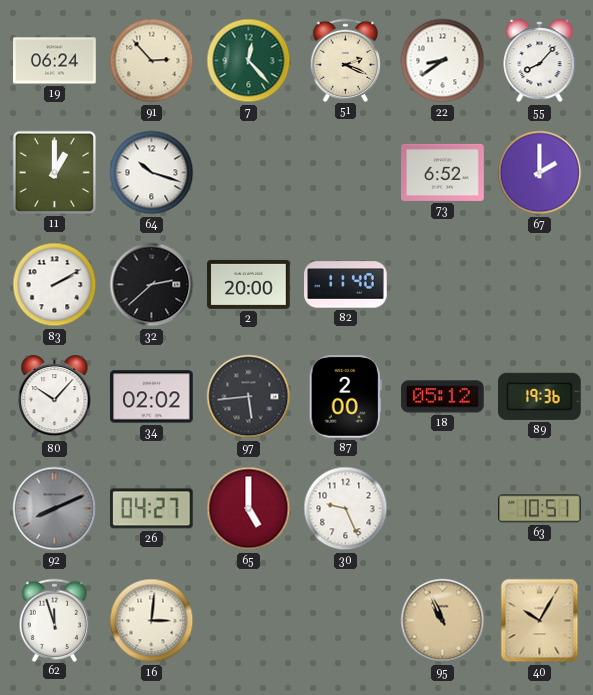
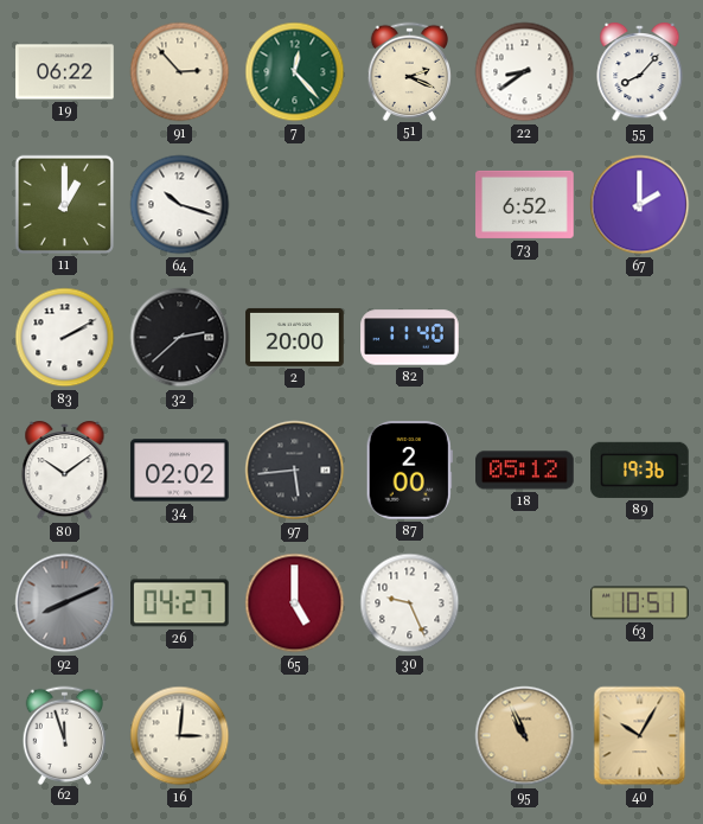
19: 06:24 -> 06:22
80: 10:07 -> 10:09
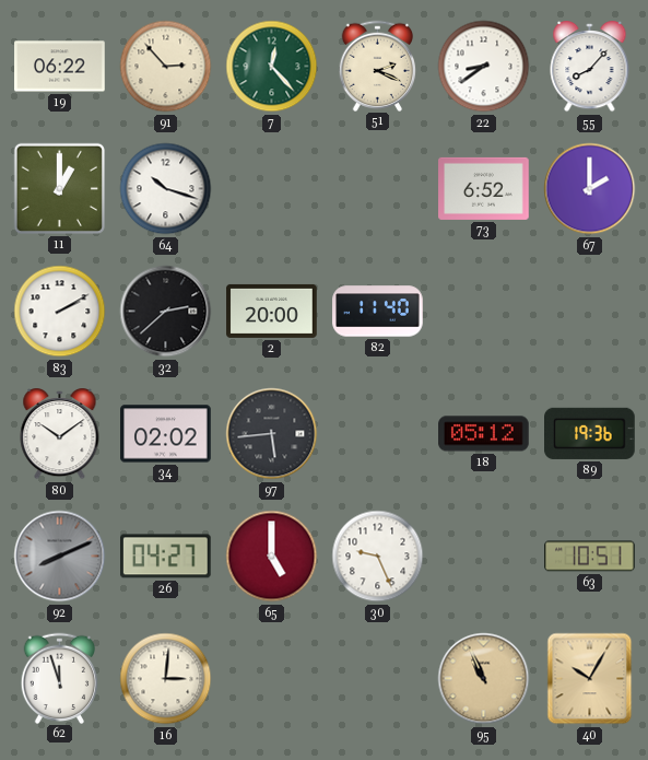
87: 2:00 -> none
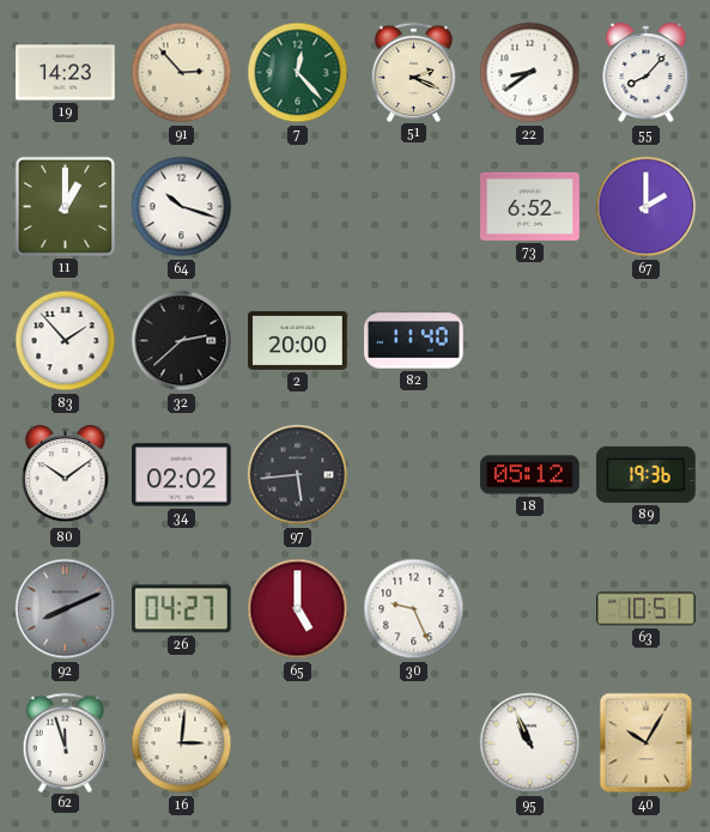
19: 06:22 -> 14:23
83: 2:10 -> 1:53
95 dial: champagne -> white
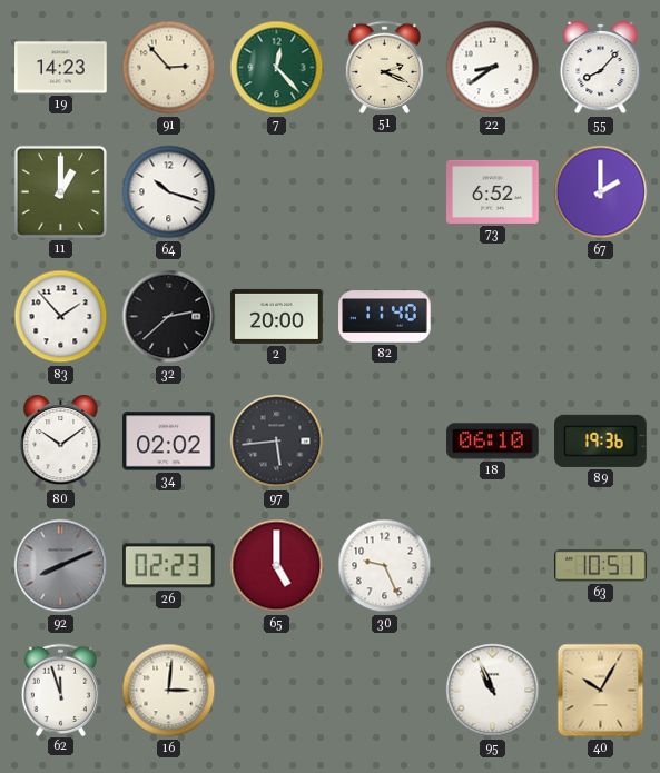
18: 05:12 -> 06:10
26: 04:27 -> 02:23
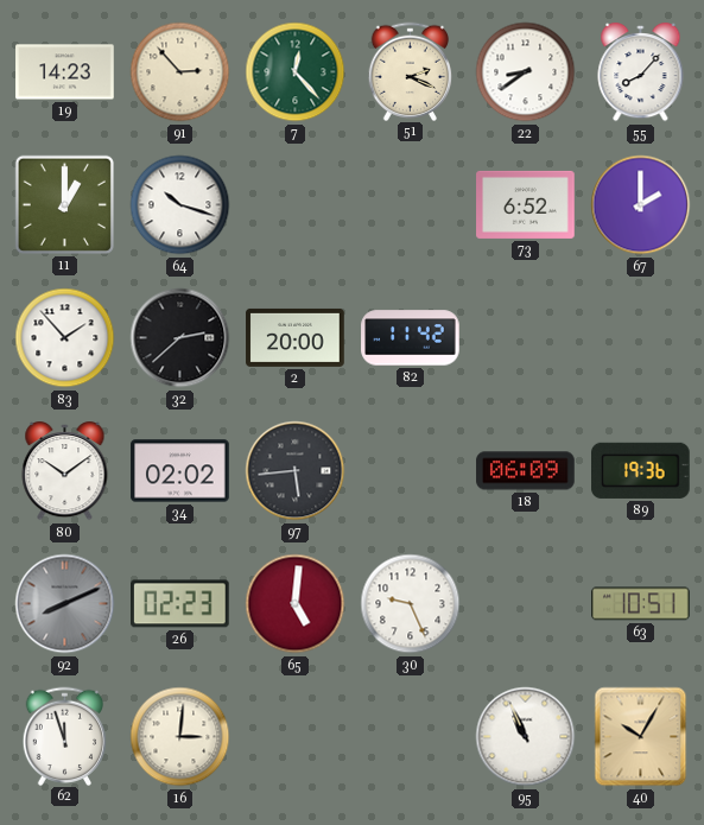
82: 11:40 -> 11:42
18: 06:10 -> 06:09
65: 5:00 -> 5:01
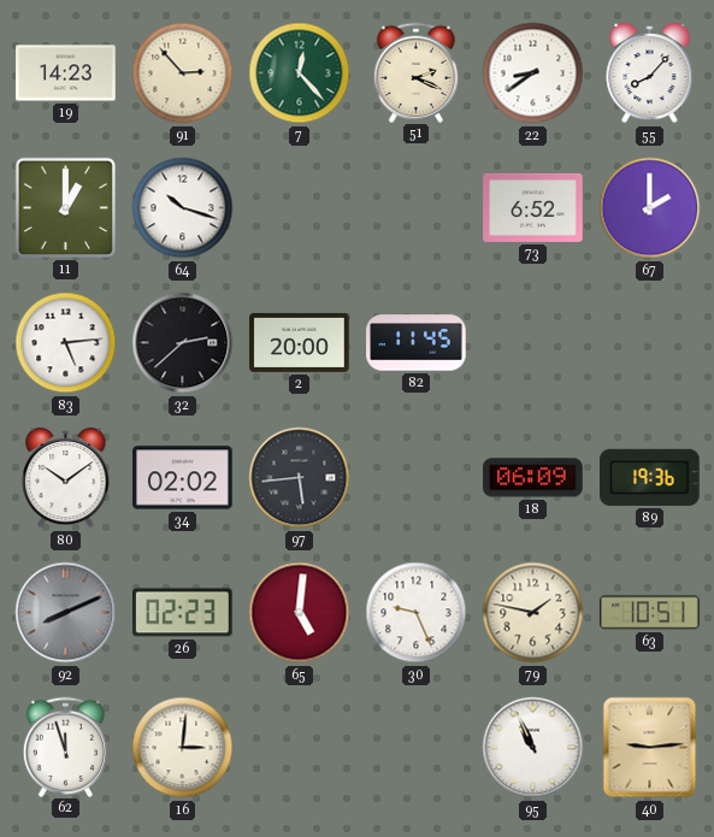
83: 1:53 -> 5:14
82: 11:42 -> 11:45
79: none -> 1:47
40: 10:05 -> 9:14
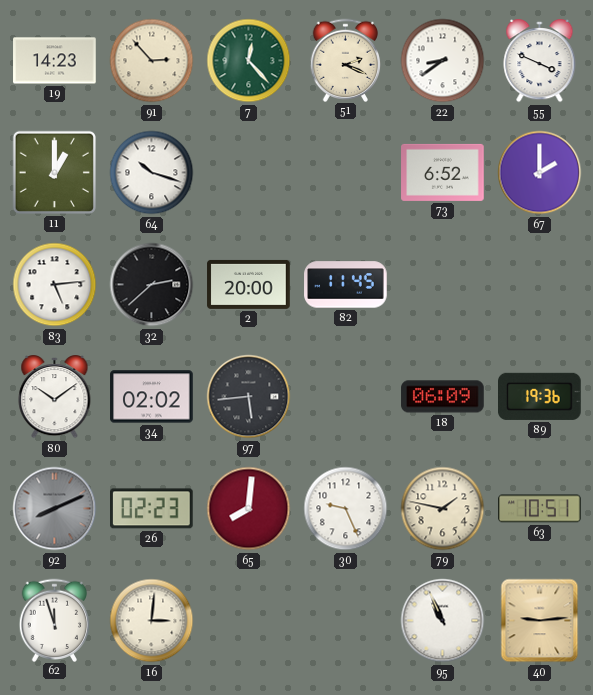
55: 8:07 -> 3:49
65: 5:01 -> 8:01
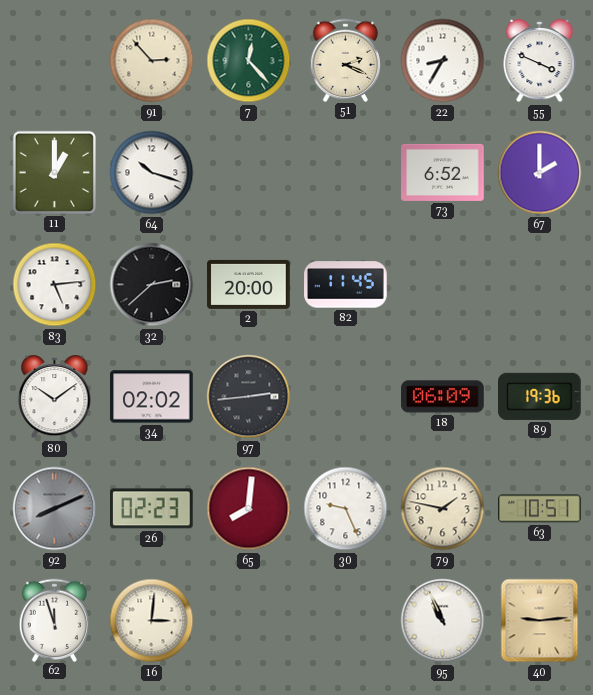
19: 14:23 -> none
22: 8:39 -> 8:35
97: 5:44 -> 2:44
